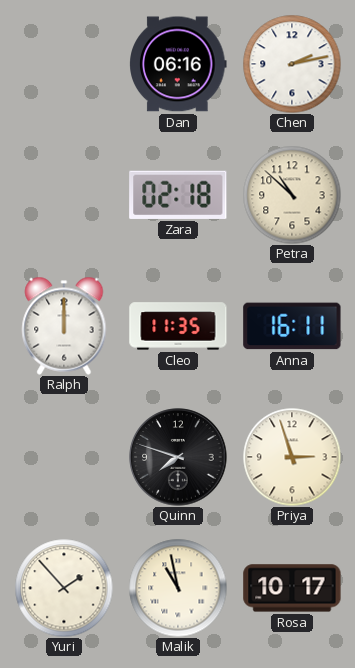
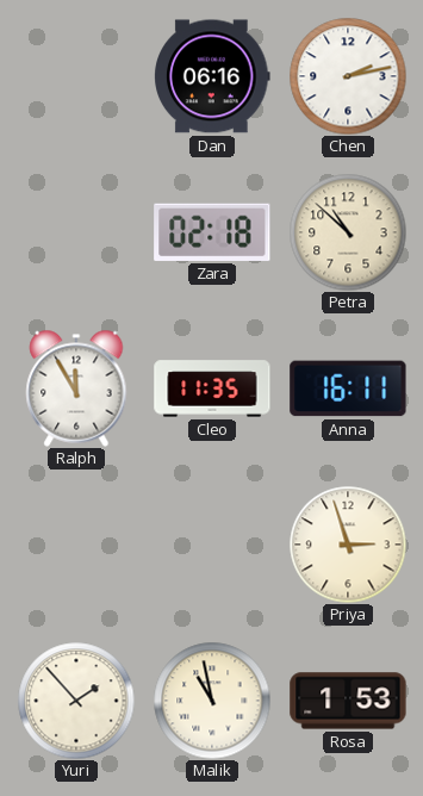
Ralph: 12:00 -> 11:55
Quinn: 7:48 -> none
Rosa: 10:17 -> 1:53
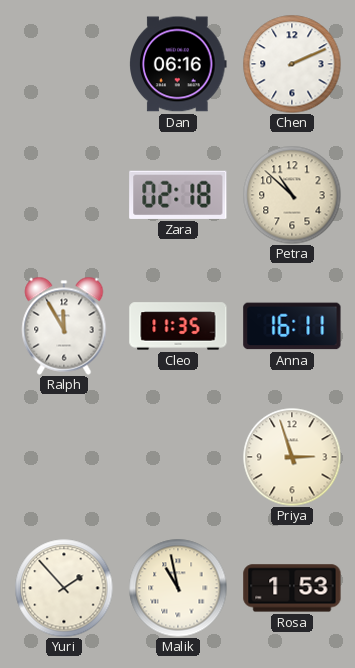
Chen: 2:13 -> 2:11
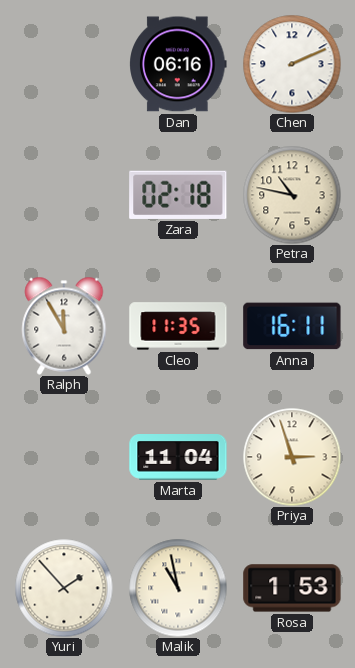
Petra: 10:52 -> 10:47
Marta: none -> 11:04
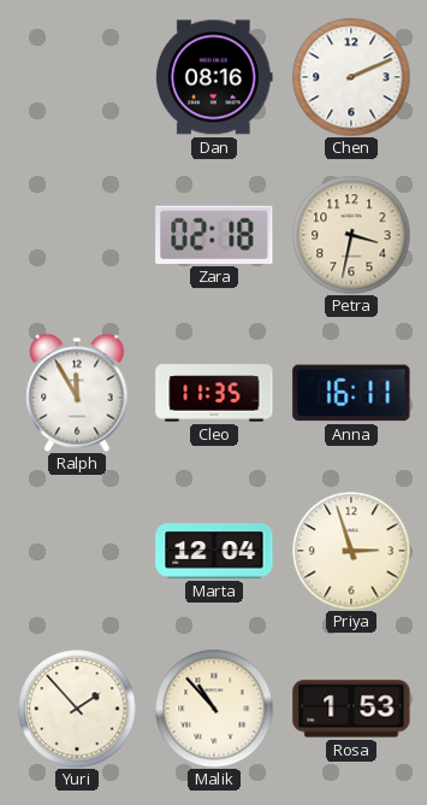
Dan: 06:16 -> 08:16
Petra: 10:47 -> 3:32
Marta: 11:04 -> 12:04
Malik: 10:58 -> 10:53
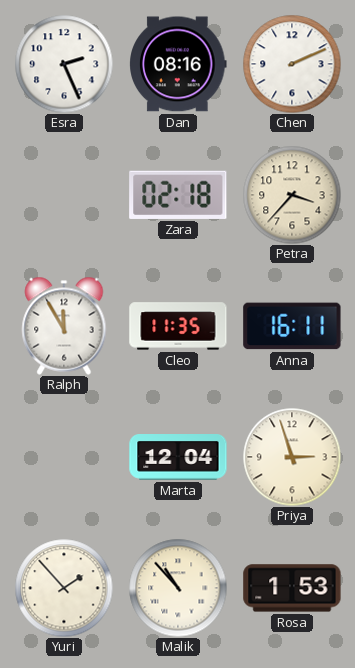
Esra: none -> 2:26
Petra: 3:32 -> 3:37
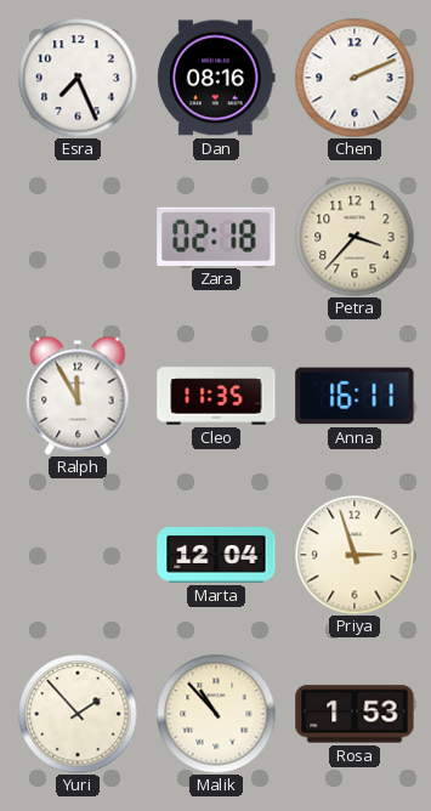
Esra: 2:26 -> 7:26
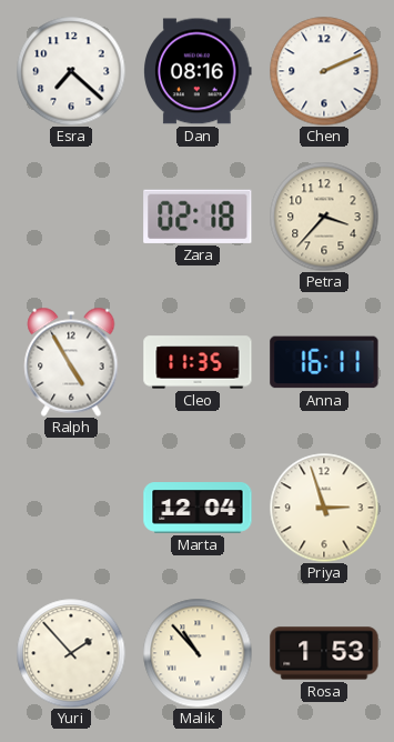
Esra: 7:26 -> 7:22
Ralph: 11:55 -> 4:55
